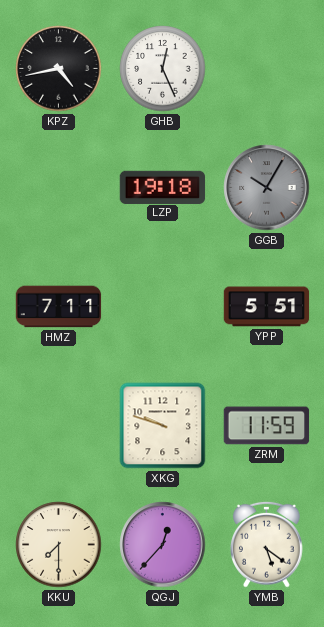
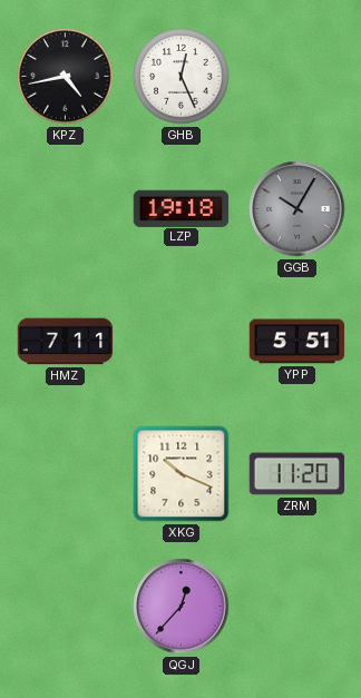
XKG: 9:48 -> 10:19
ZRM: 11:59 -> 11:20
KKU: 7:30 -> none
YMB: 5:21 -> none
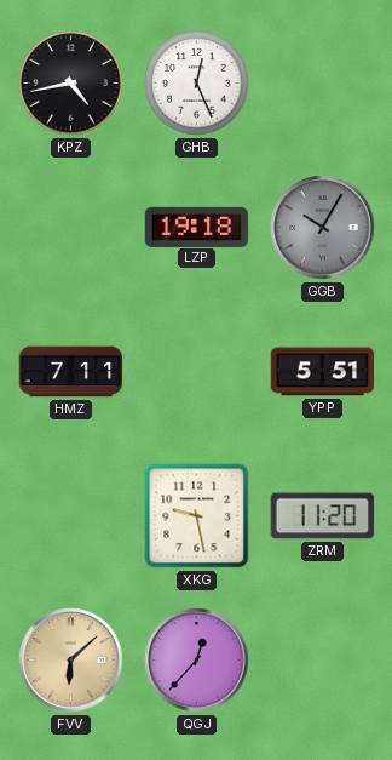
XKG: 10:19 -> 9:28
FVV: none -> 6:08
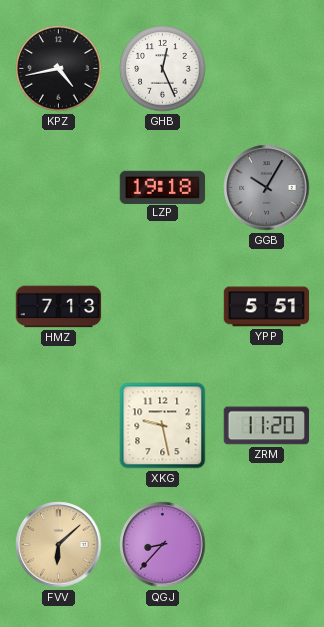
HMZ: 7:11 -> 7:13
QGJ: 12:37 -> 8:37
